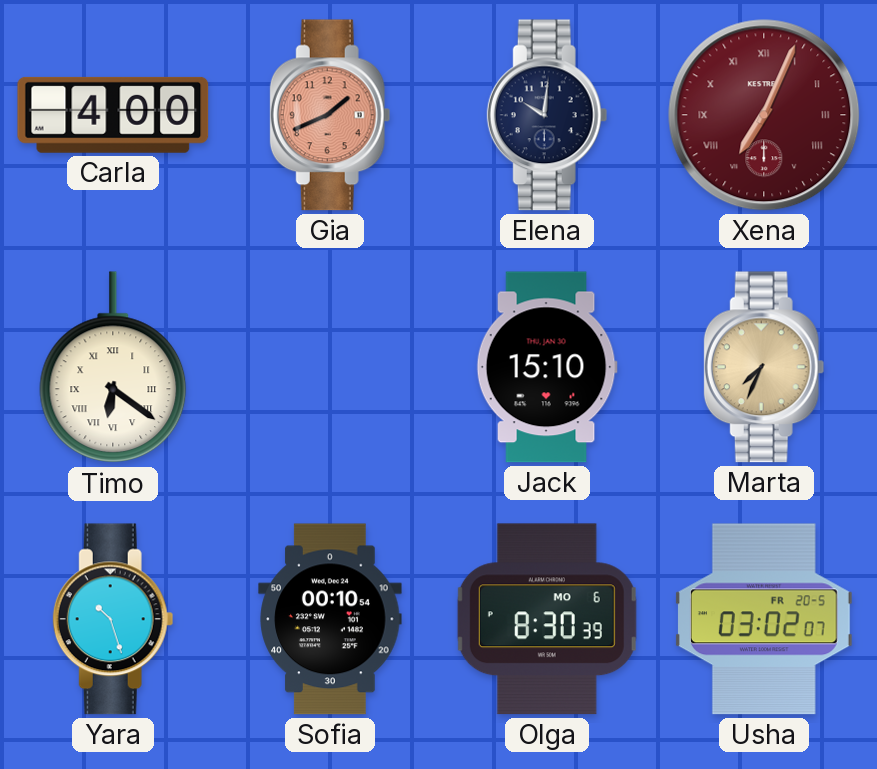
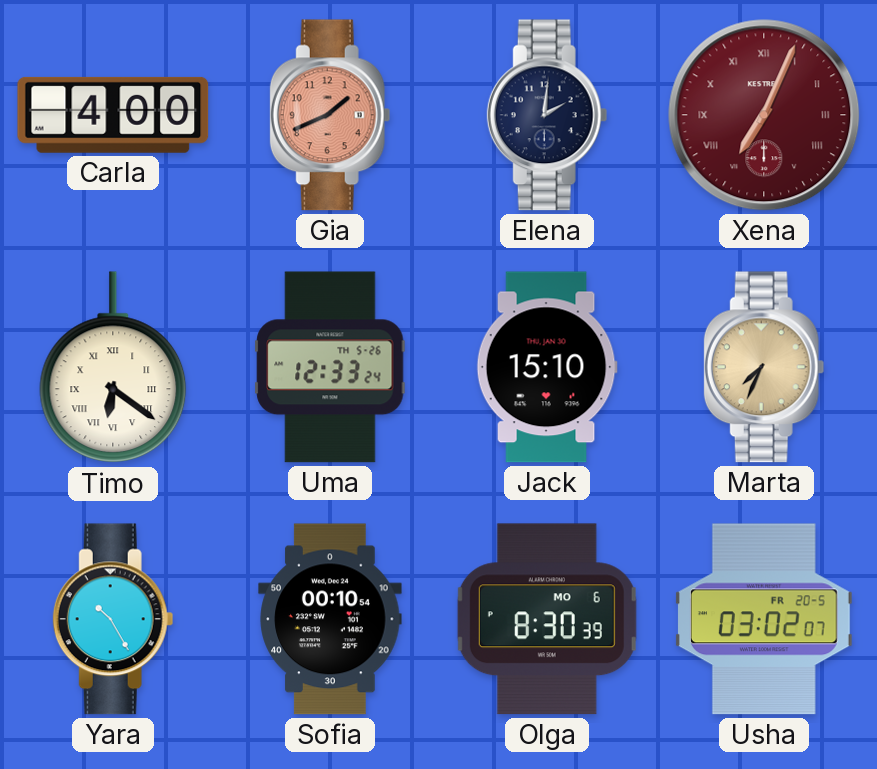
Elena: 10:01 -> 2:01
Uma: none -> 12:33
Yara: 10:27 -> 10:25
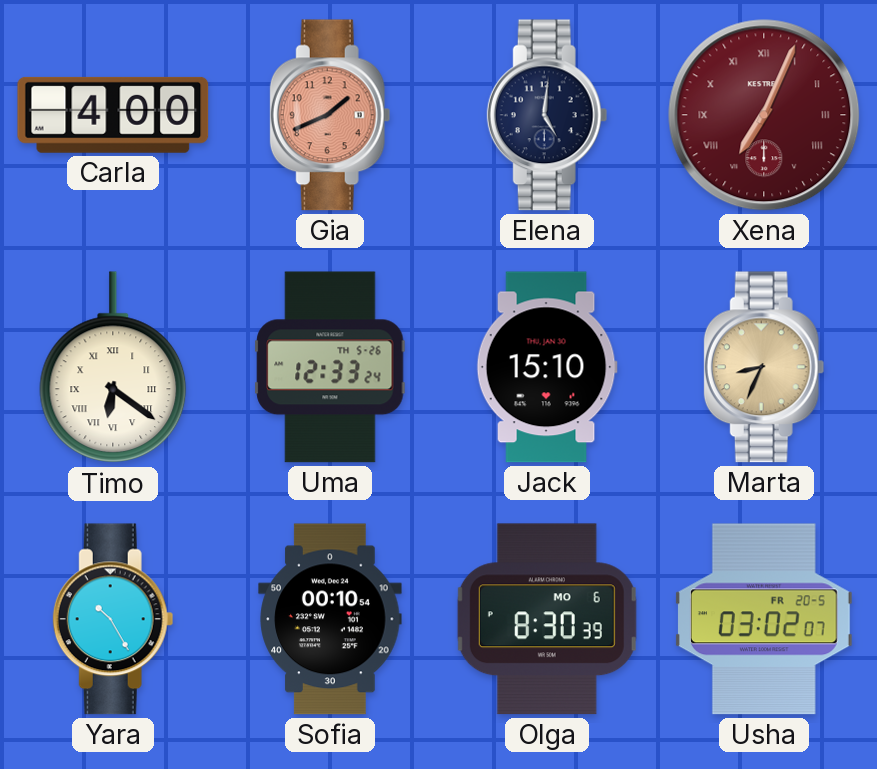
Elena: 2:01 -> 5:01
Marta: 7:34 -> 8:34
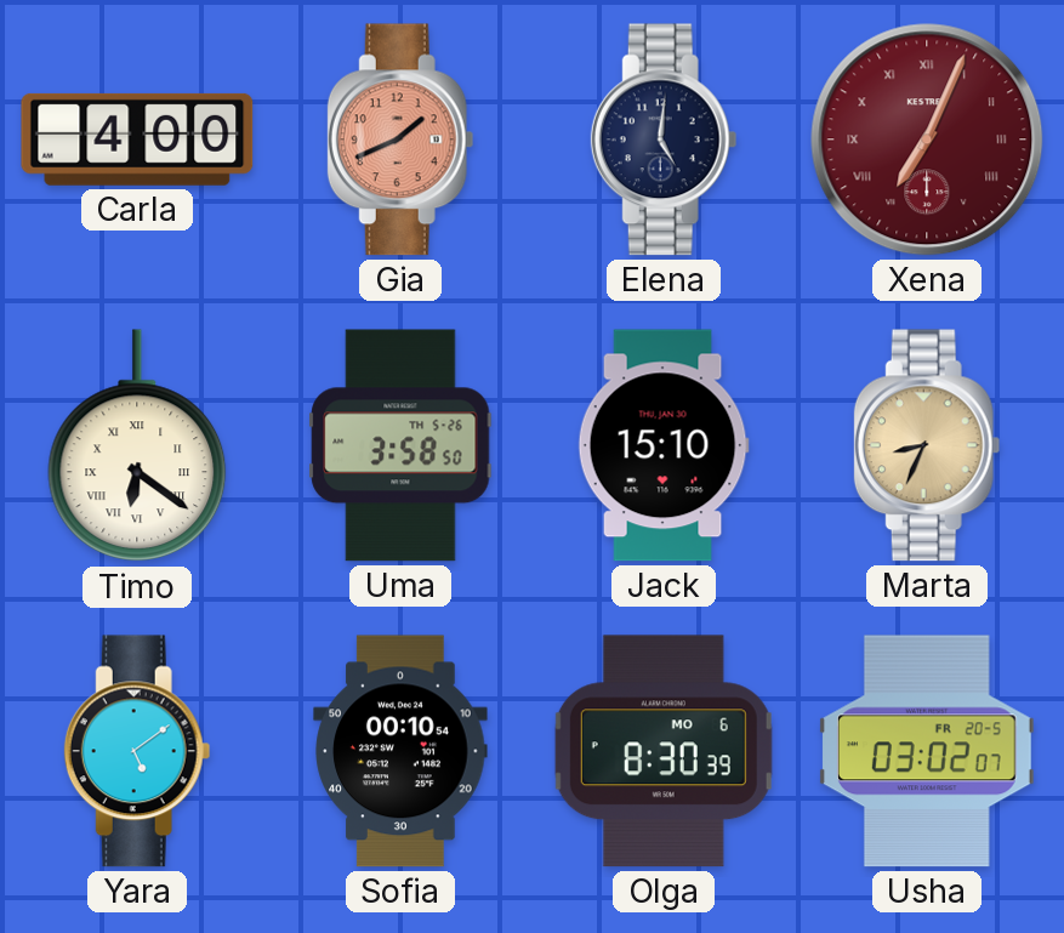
Uma: 12:33 -> 3:58
Yara: 10:25 -> 5:09
